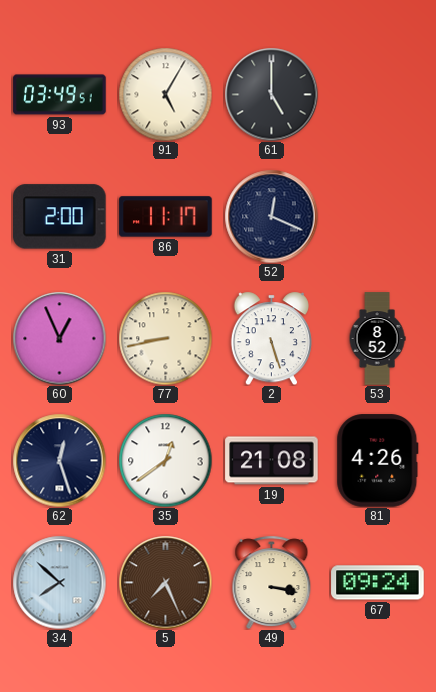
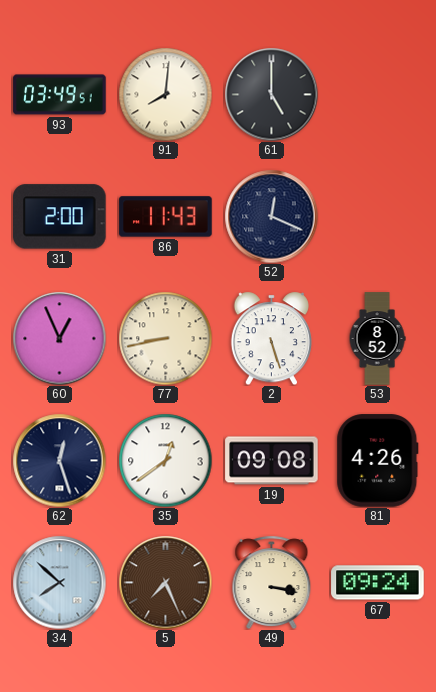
91: 5:05 -> 8:01
86: 11:17 -> 11:43
19: 21:08 -> 09:08
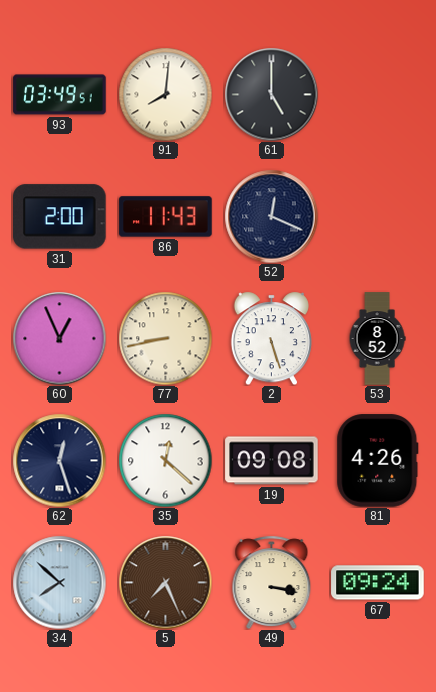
35: 12:39 -> 12:22
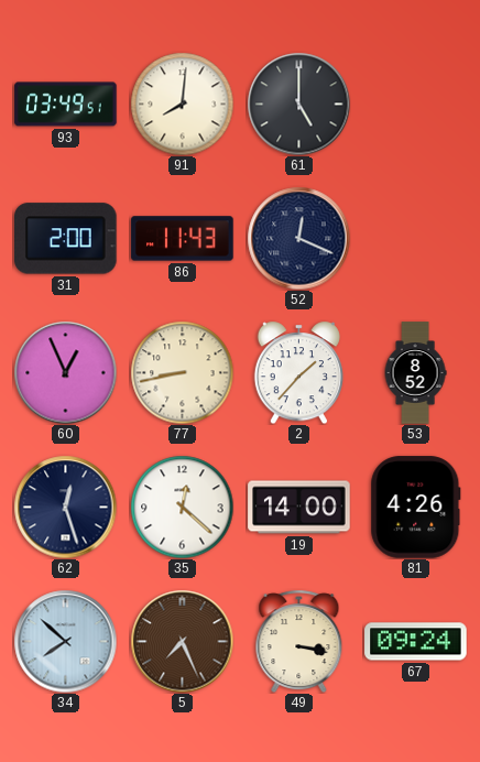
2: 5:27 -> 1:37
19: 09:08 -> 14:00
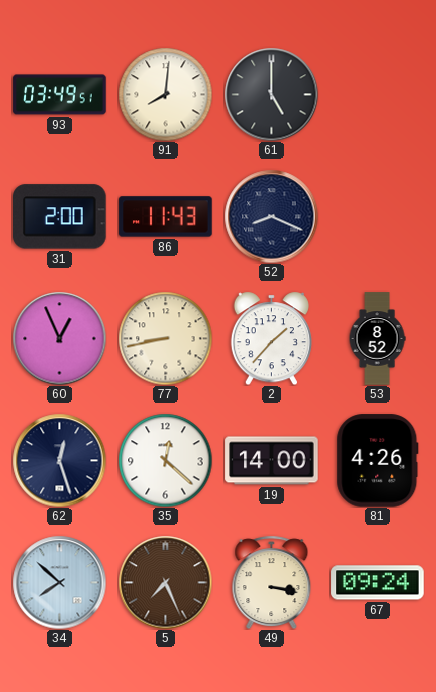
52: 12:19 -> 8:19
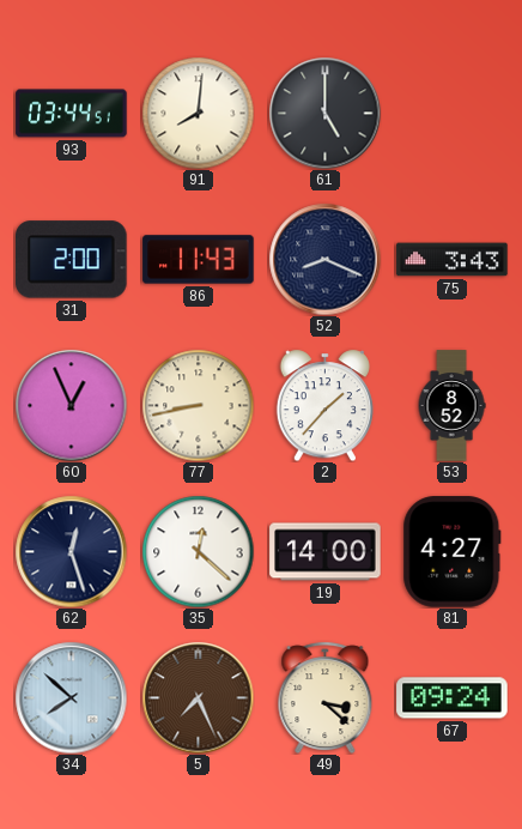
93: 03:49 -> 03:44
75: none -> 3:43
81: 4:26 -> 4:27
49: 3:17 -> 3:22
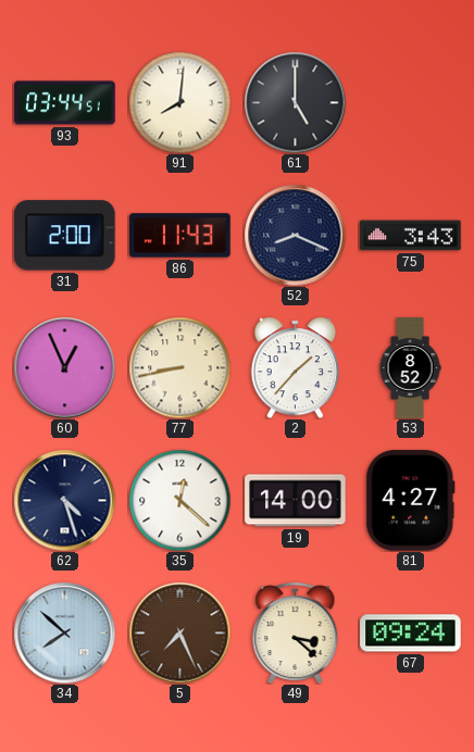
62: 12:27 -> 4:27
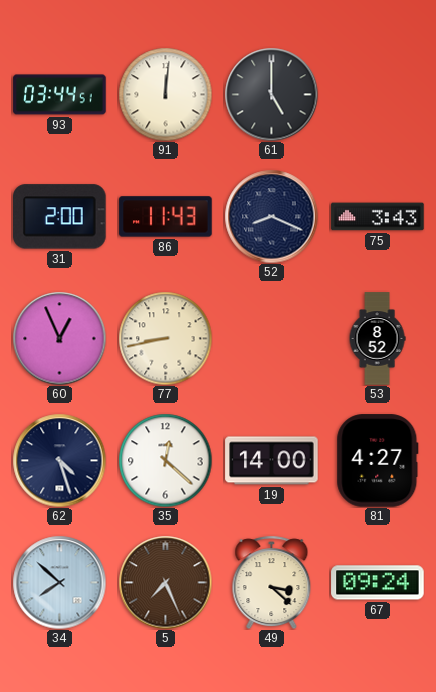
91: 8:01 -> 12:01
2: 1:37 -> none
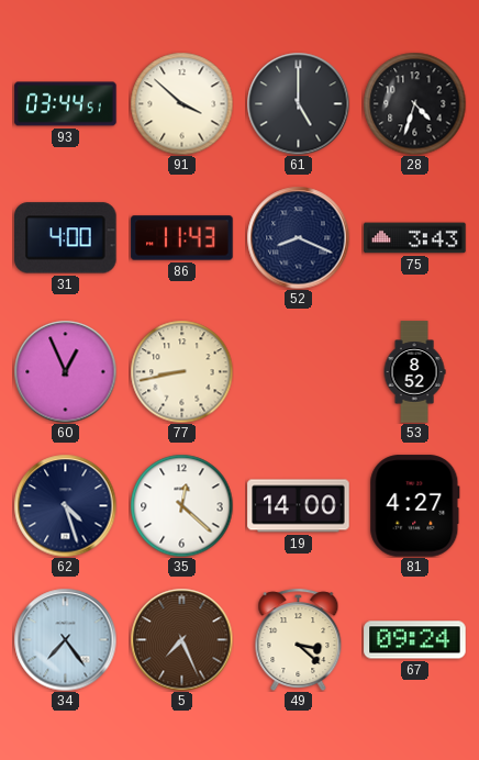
91: 12:01 -> 3:52
28: none -> 4:33
31: 2:00 -> 4:00
34: 7:52 -> 7:24
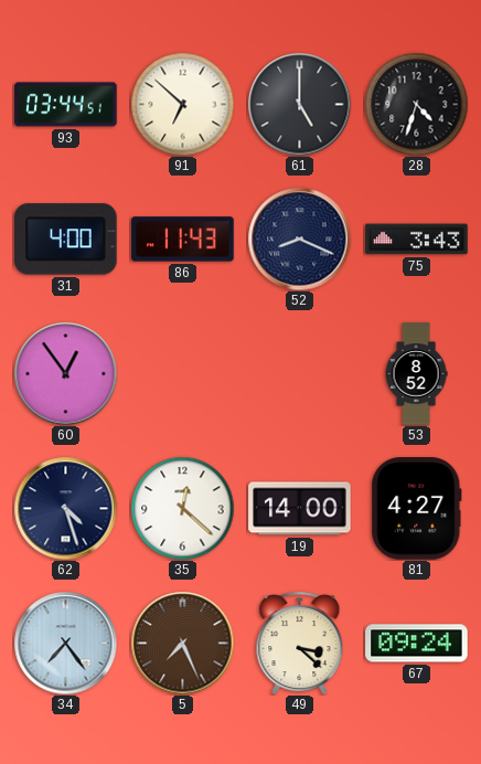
91: 3:52 -> 6:52
60: 12:56 -> 12:54
77: 8:43 -> none
